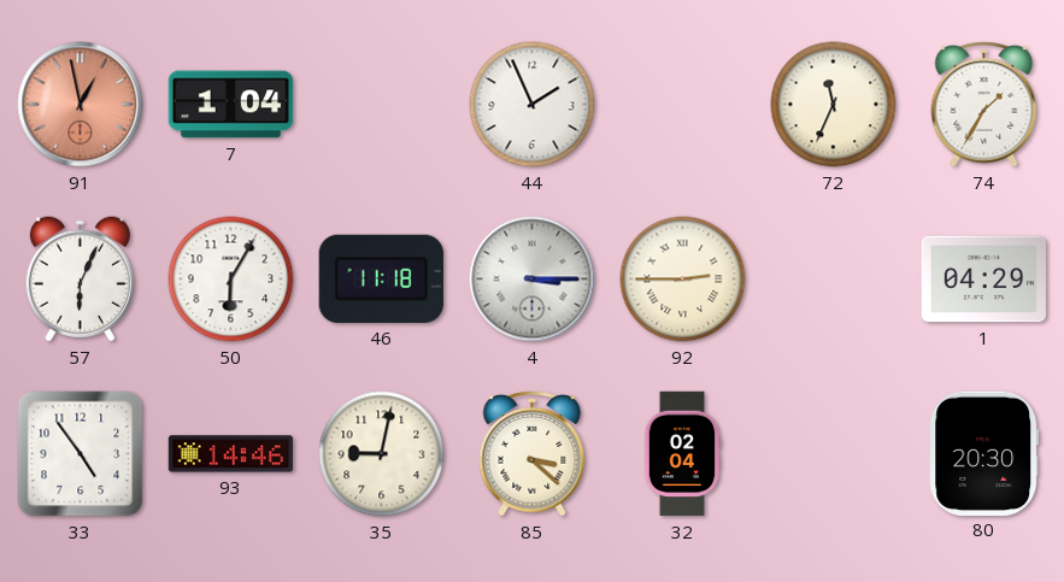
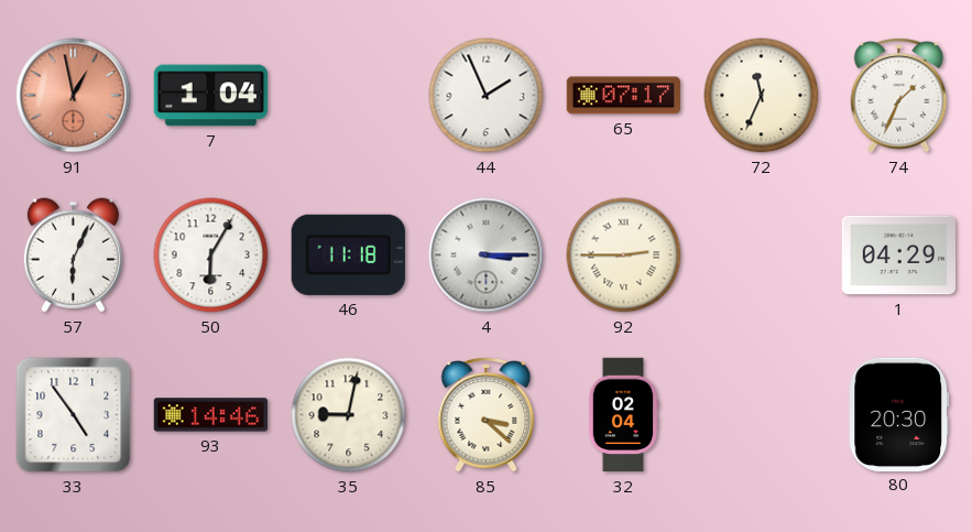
65: none -> 07:17
74: 1:35 -> 1:34
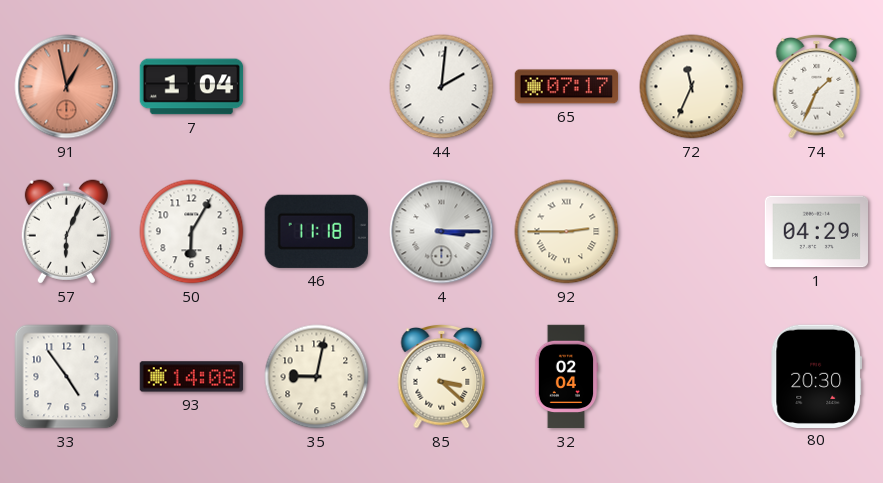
44: 1:56 -> 2:01
93: 14:46 -> 14:08
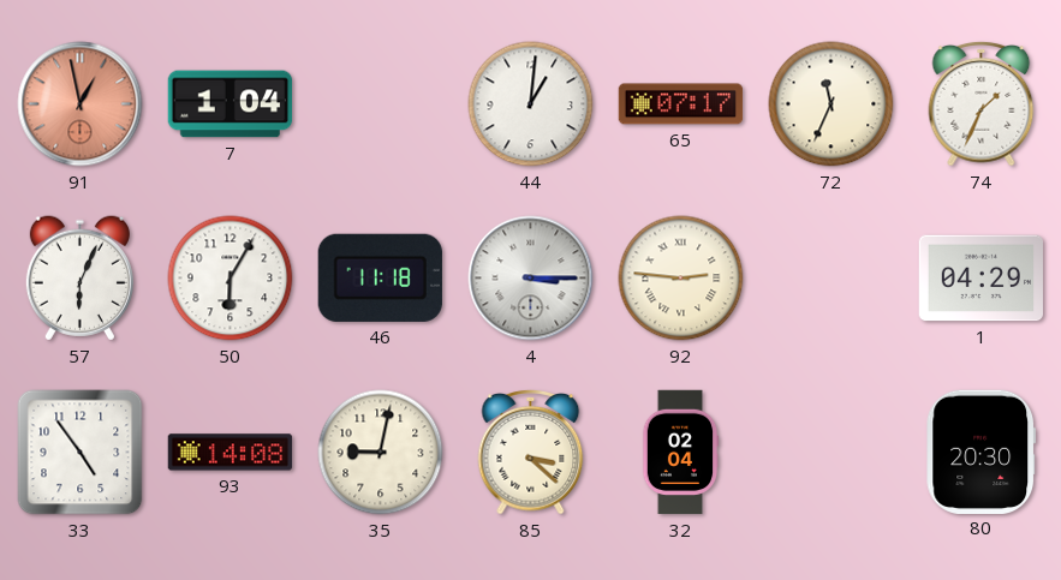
44: 2:01 -> 1:01
92: 2:45 -> 2:46
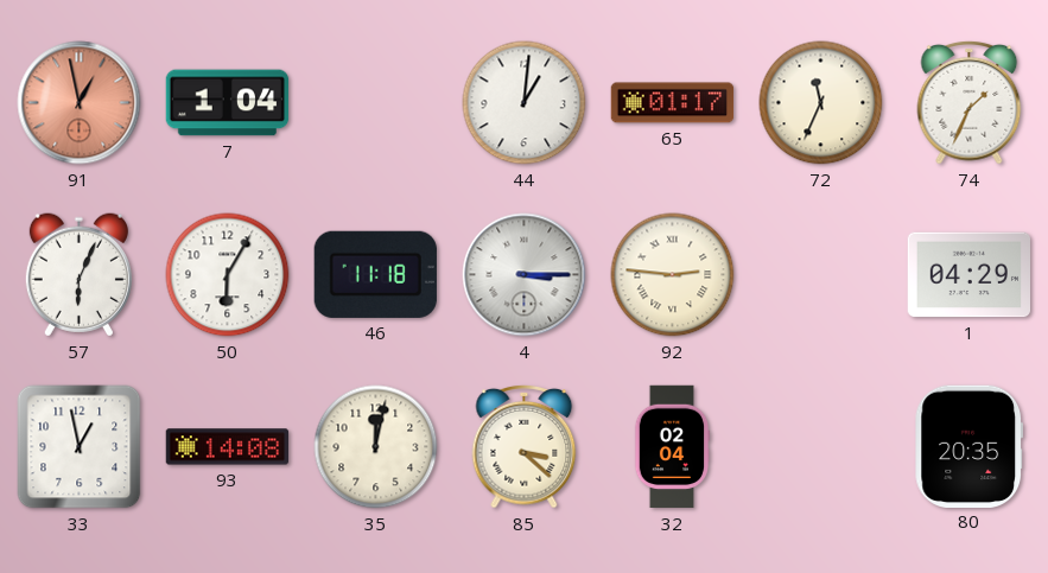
65: 07:17 -> 01:17
33: 4:54 -> 12:58
35: 9:02 -> 12:02
80: 20:30 -> 20:35
